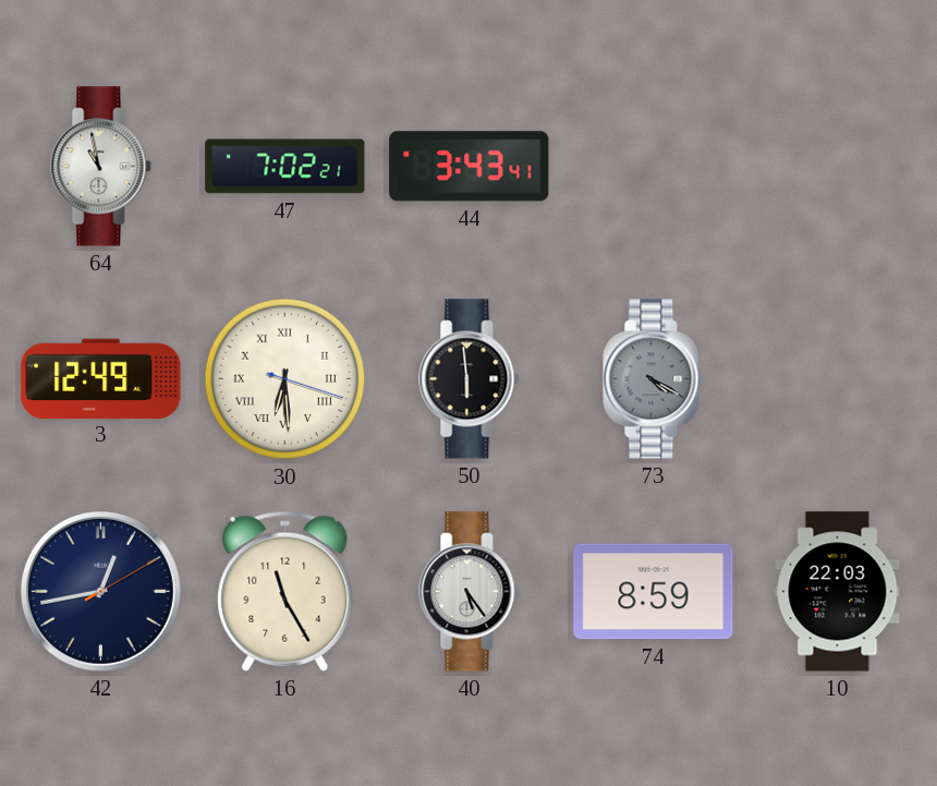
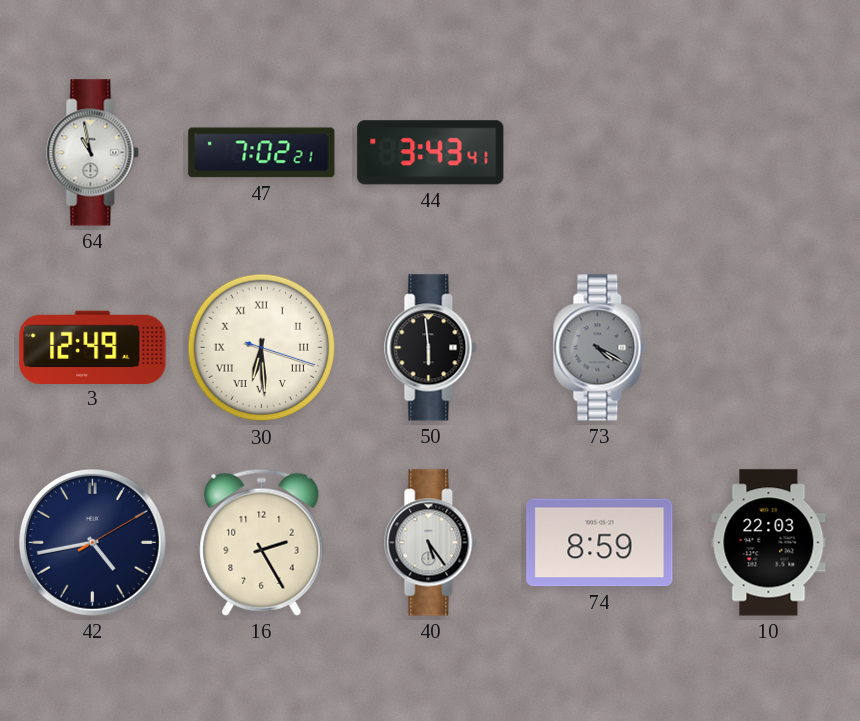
42: 12:43 -> 4:43
16: 11:25 -> 2:25
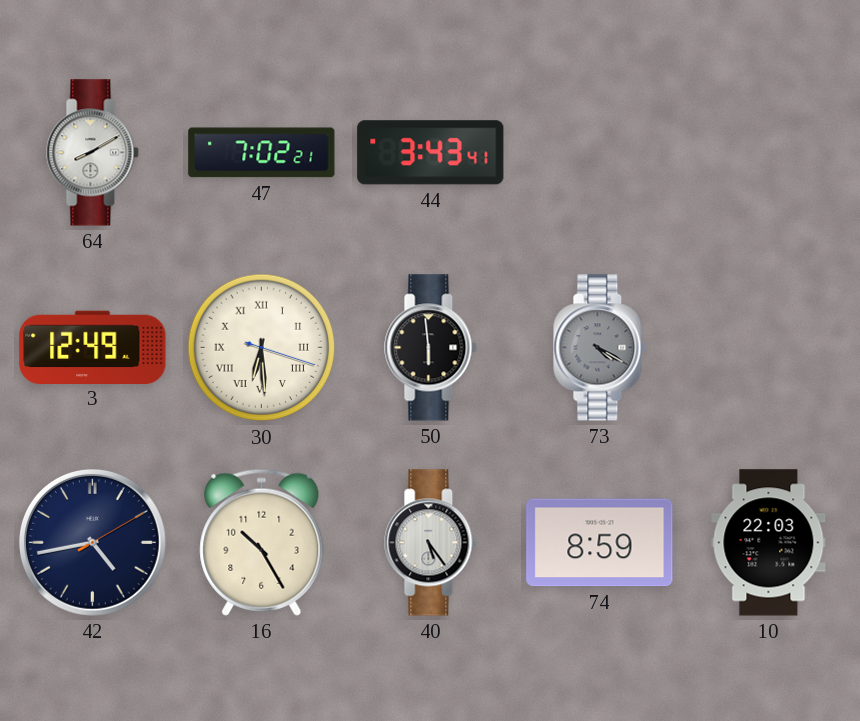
64: 10:58 -> 8:10
16: 2:25 -> 10:25
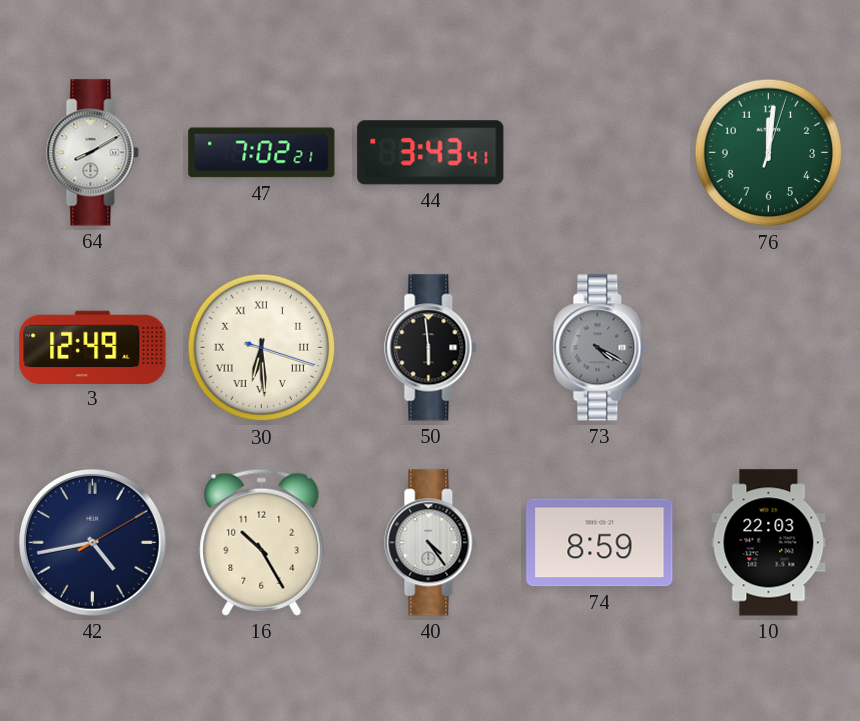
76: none -> 12:01
40: 5:24 -> 4:24
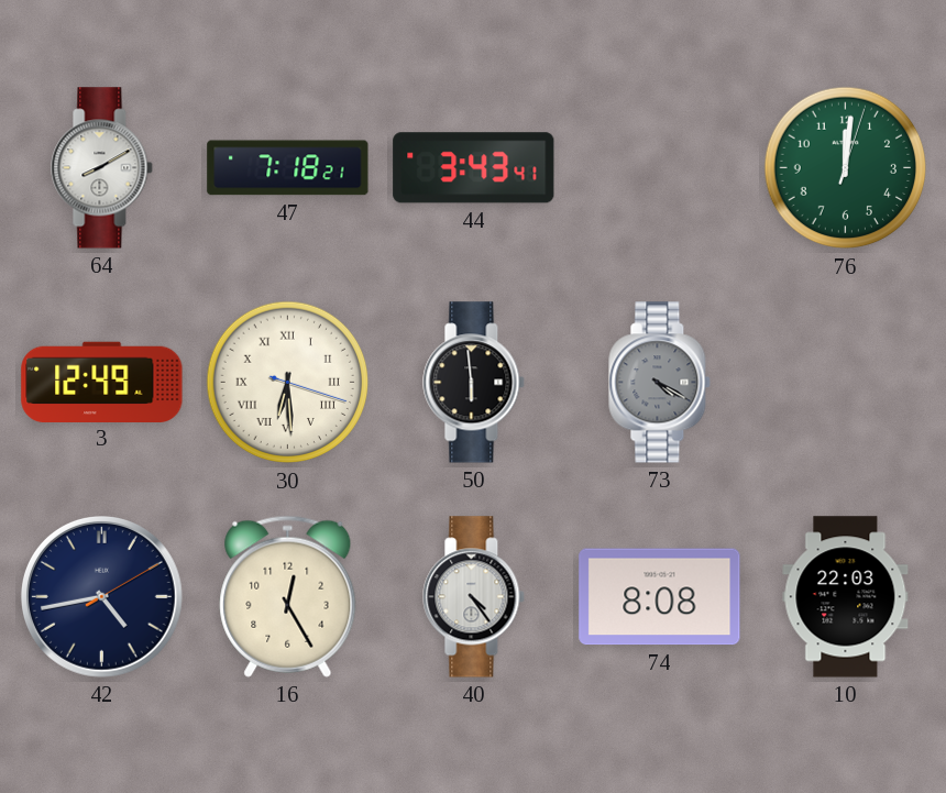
47: 7:02 -> 7:18
16: 10:25 -> 12:25
74: 8:59 -> 8:08
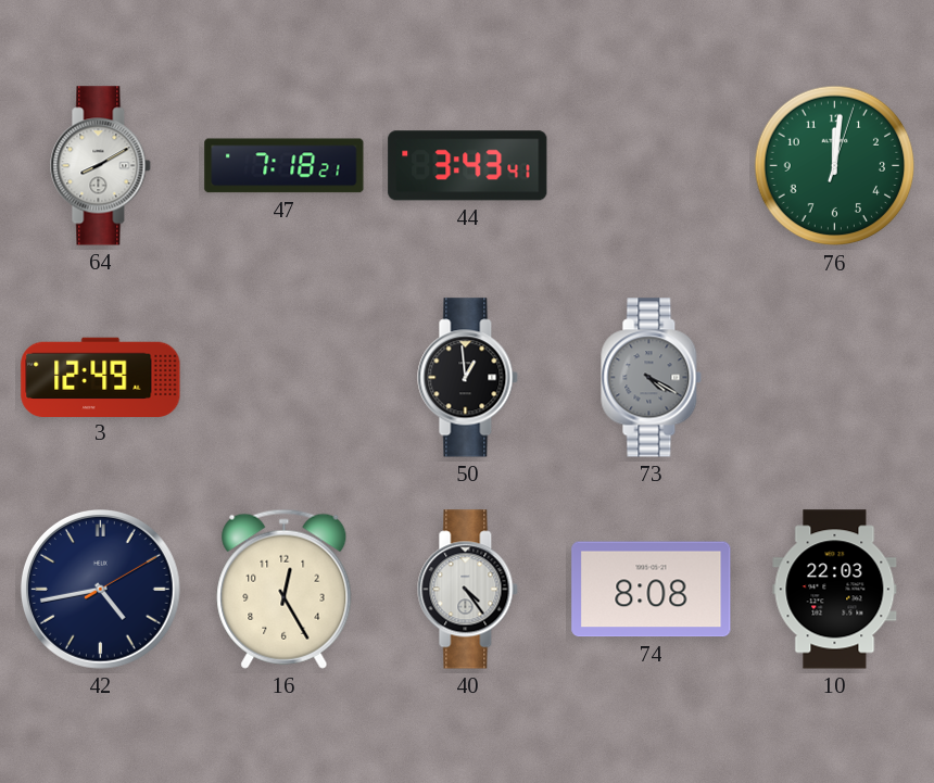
30: 6:29 -> none
50: 5:59 -> 12:59
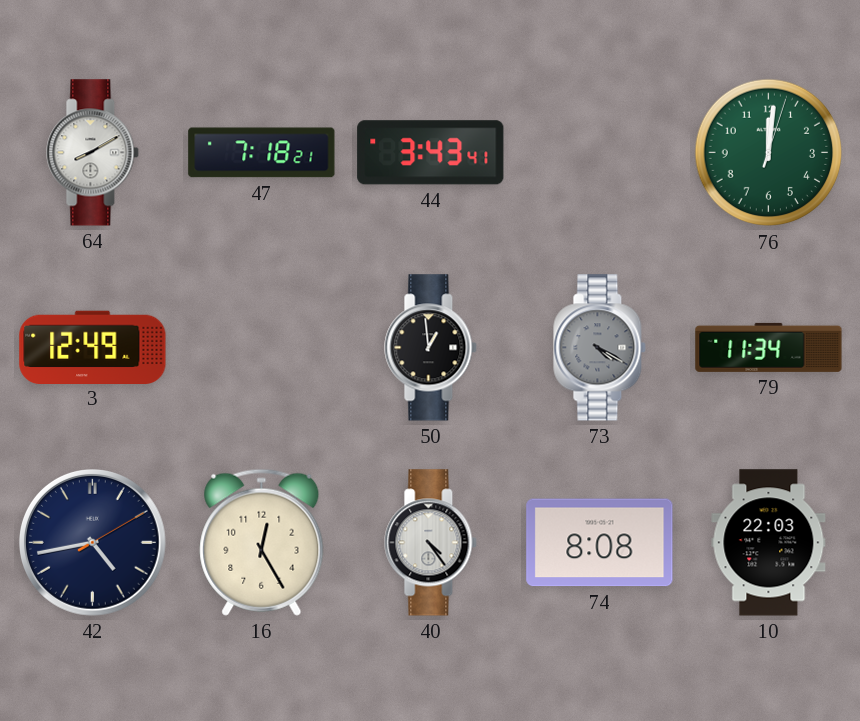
79: none -> 11:34
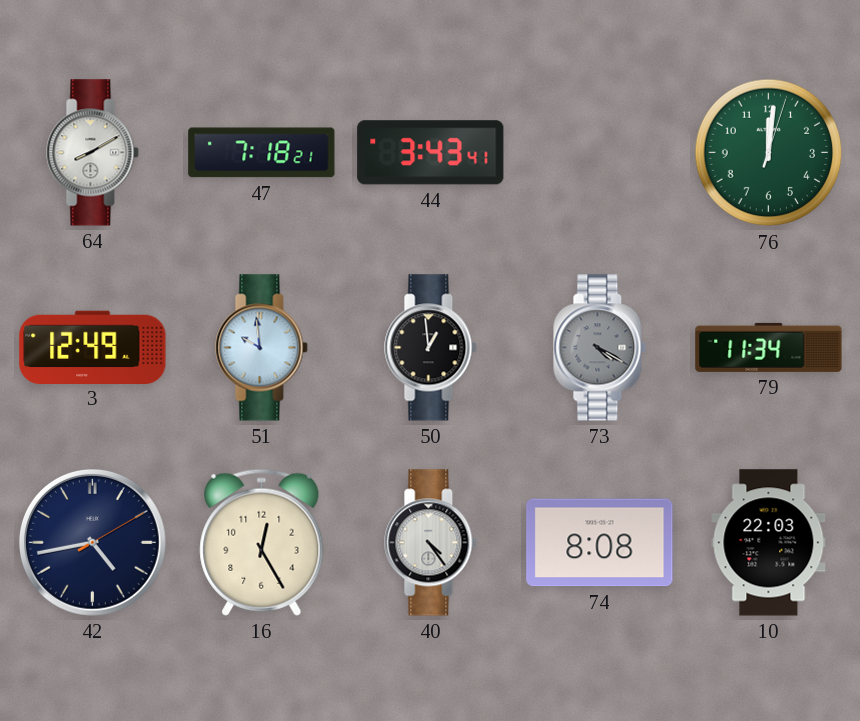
51: none -> 9:59
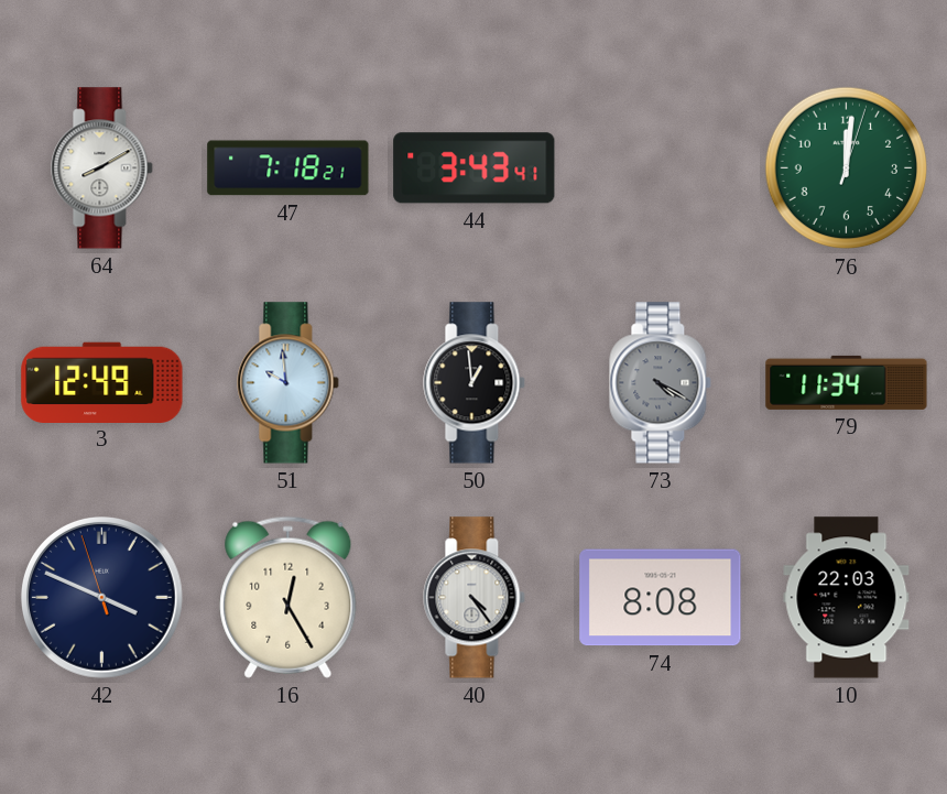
42: 4:43 -> 3:48
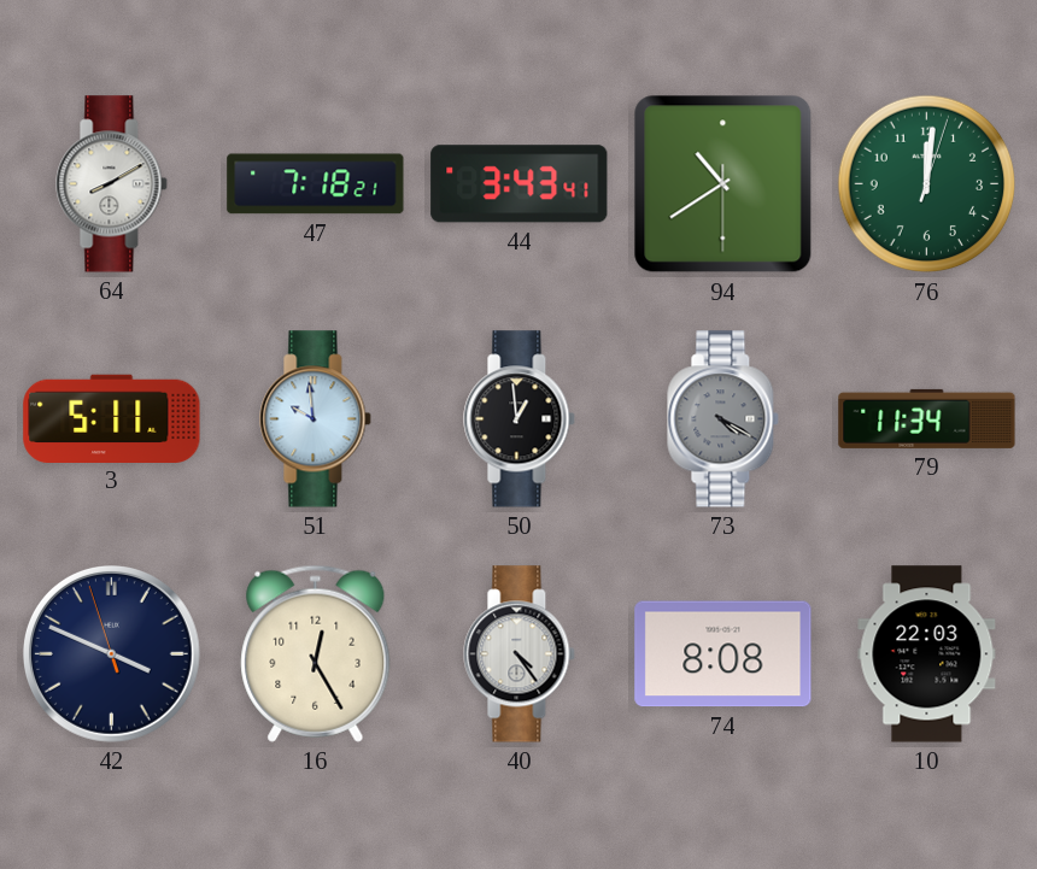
94: none -> 10:39
3: 12:49 -> 5:11
